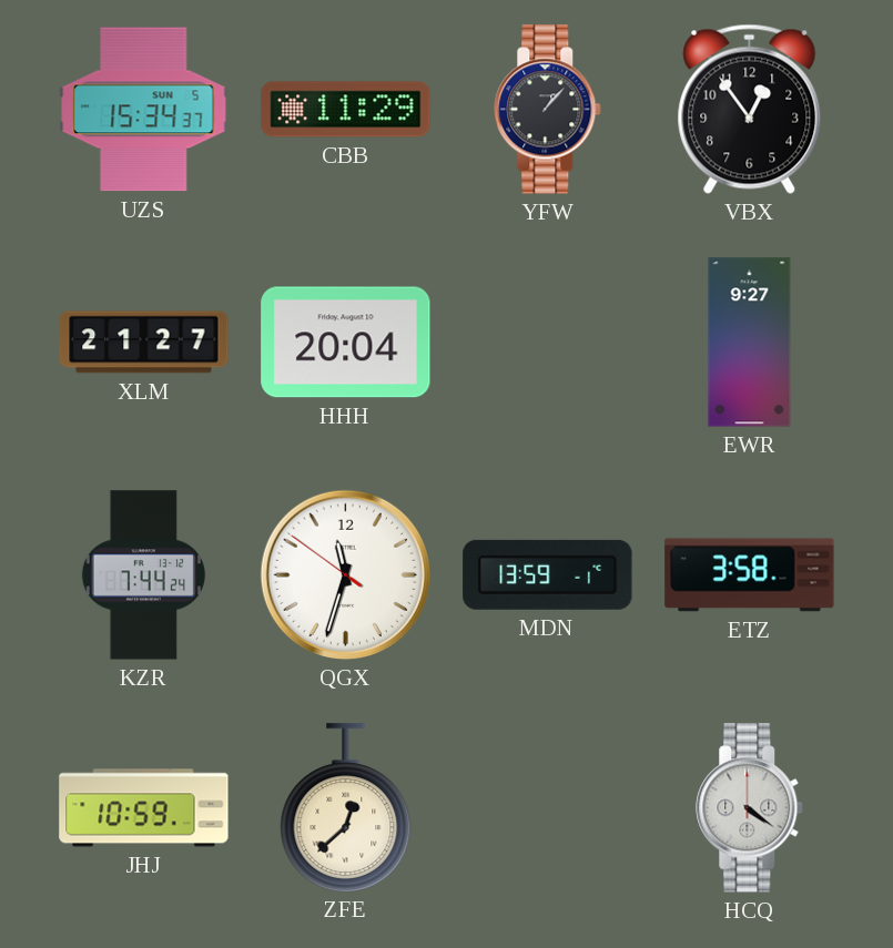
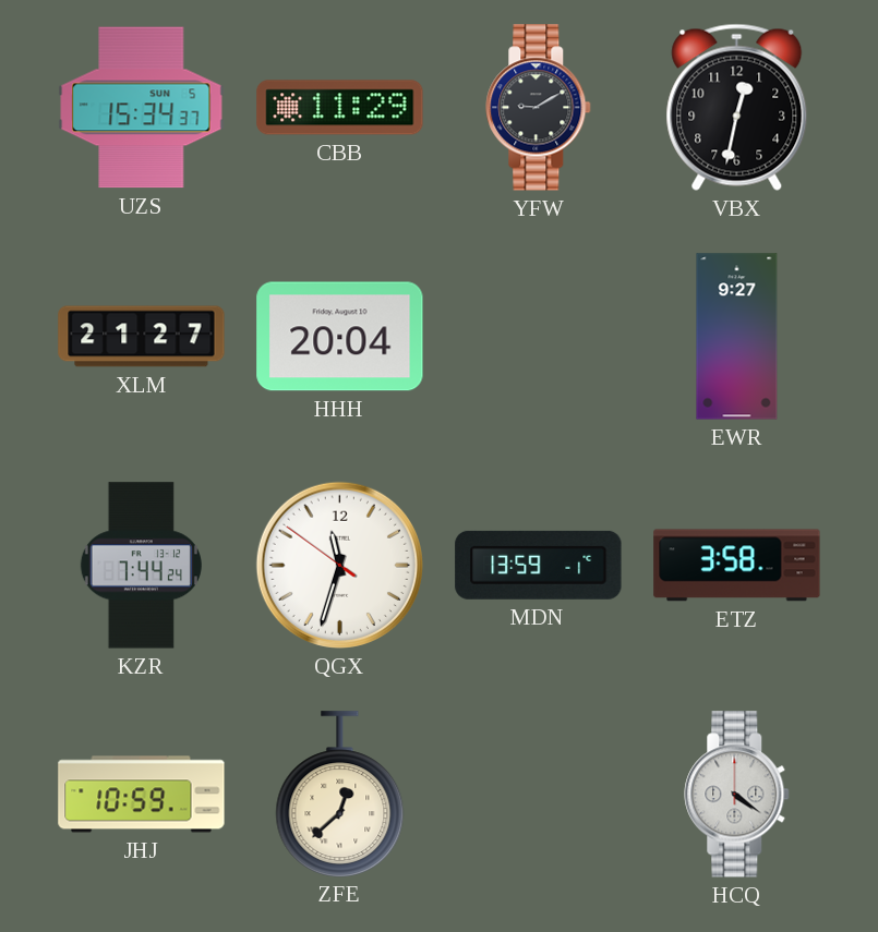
YFW: 1:07 -> 9:10
VBX: 12:54 -> 12:32
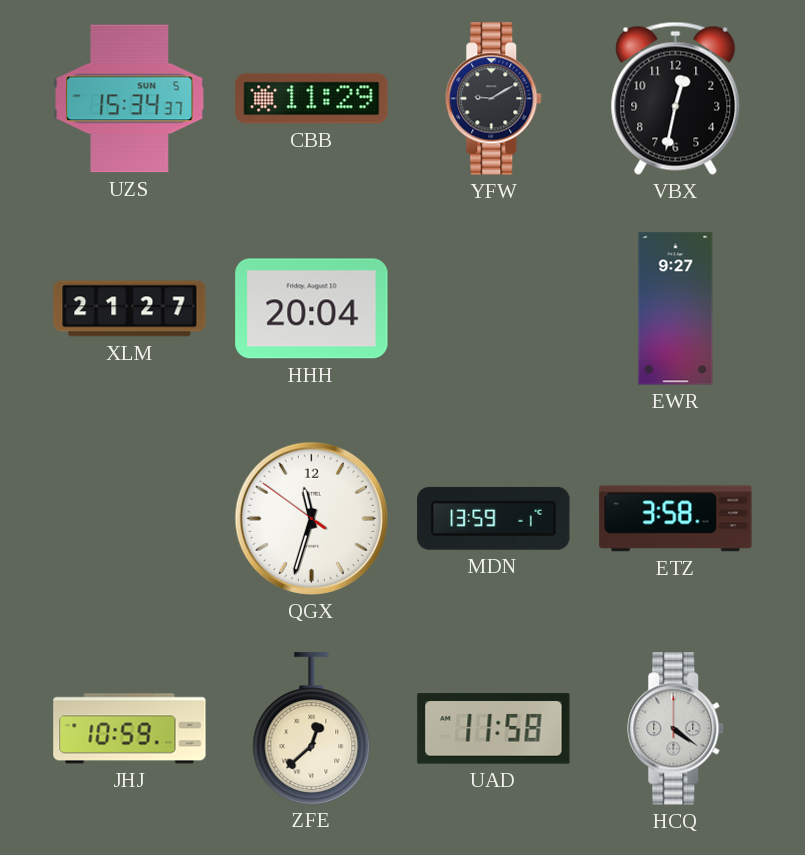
KZR: 7:44 -> none
UAD: none -> 11:58
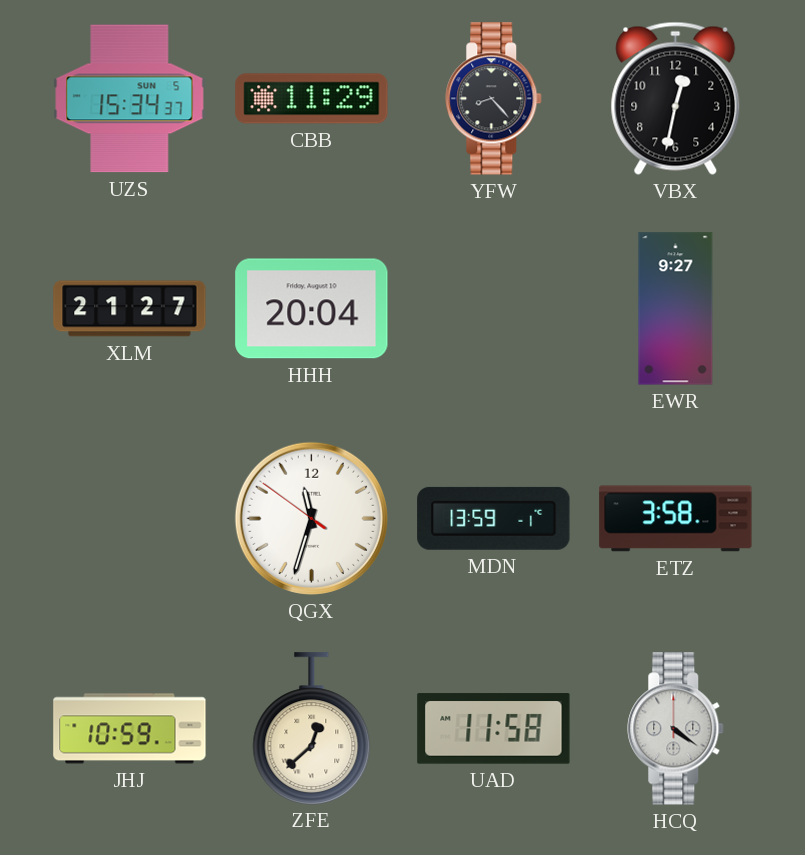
YFW: 9:10 -> 8:23
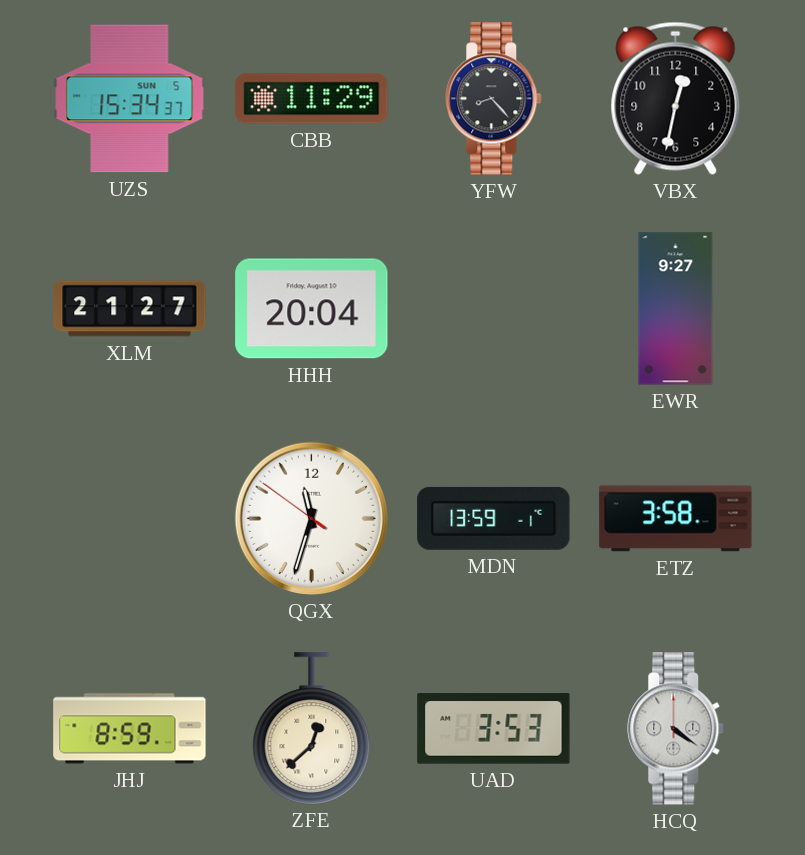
JHJ: 10:59 -> 8:59
UAD: 11:58 -> 3:53
